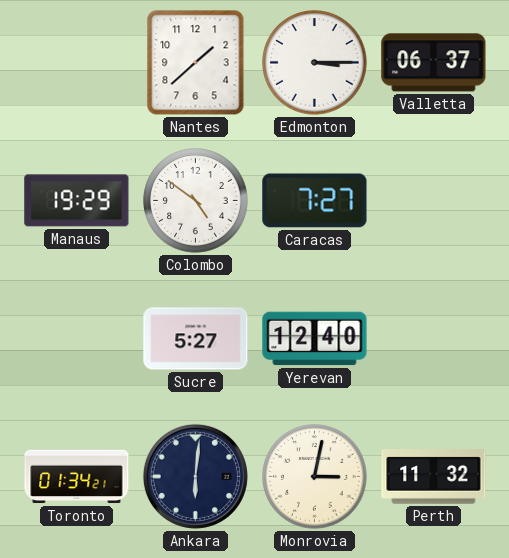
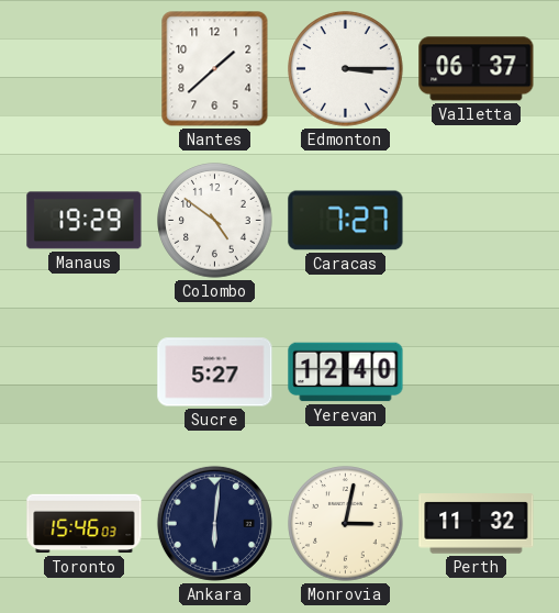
Toronto: 01:34 -> 15:46
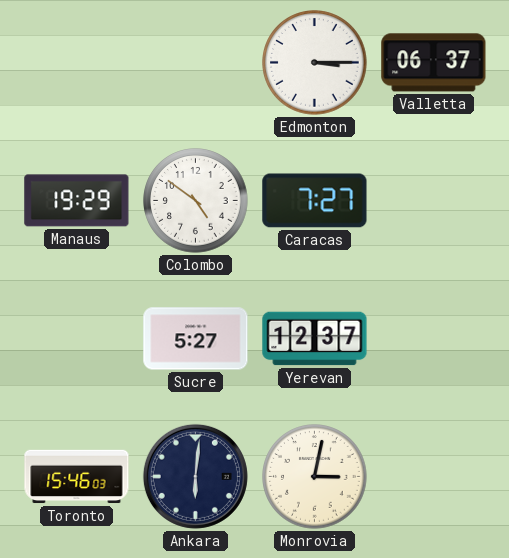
Nantes: 1:38 -> none
Yerevan: 12:40 -> 12:37
Perth: 11:32 -> none
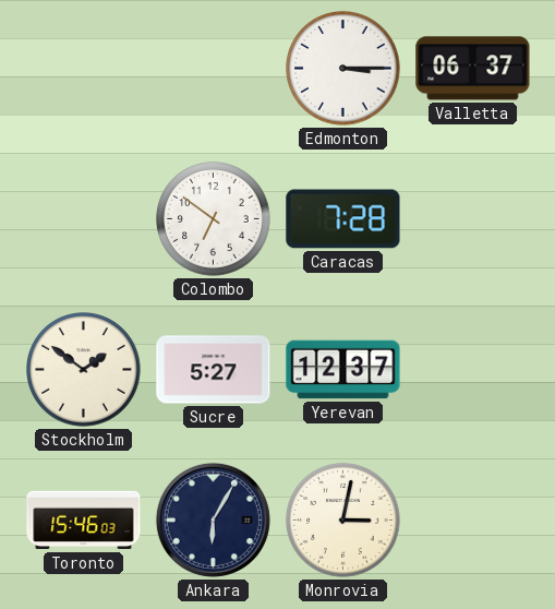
Manaus: 19:29 -> none
Colombo: 4:51 -> 6:51
Caracas: 7:27 -> 7:28
Stockholm: none -> 1:51
Ankara: 6:01 -> 6:05
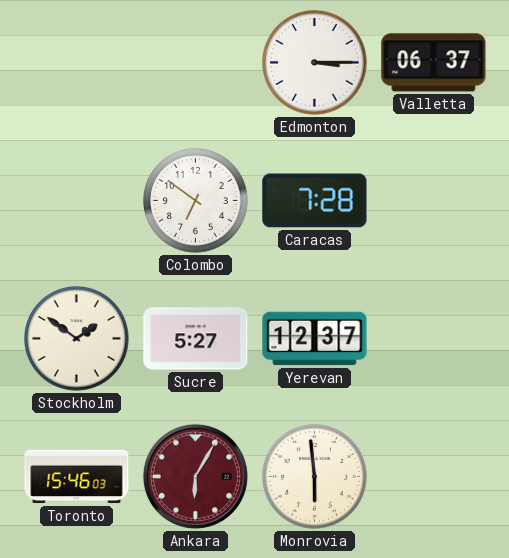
Ankara dial: navy -> burgundy
Monrovia: 3:02 -> 5:59
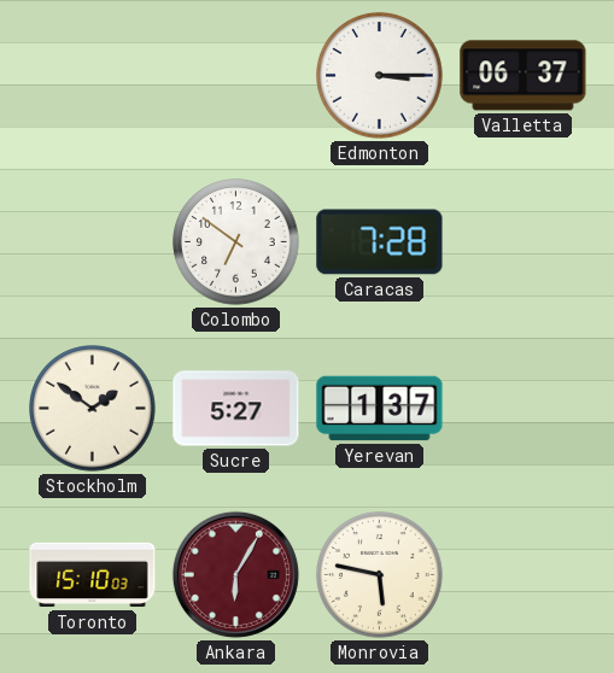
Yerevan: 12:37 -> 1:37
Toronto: 15:46 -> 15:10
Monrovia: 5:59 -> 5:47
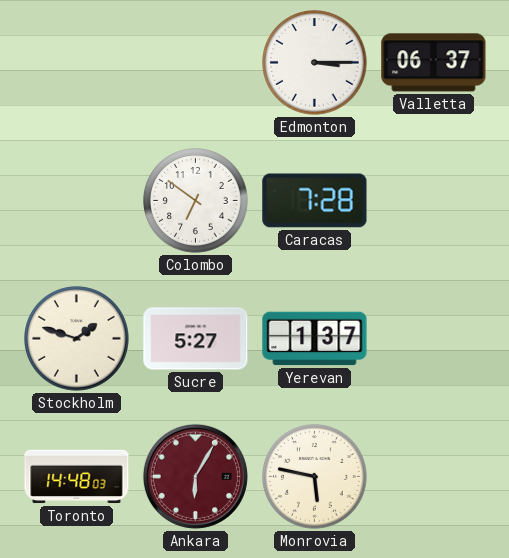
Stockholm: 1:51 -> 1:48
Toronto: 15:10 -> 14:48
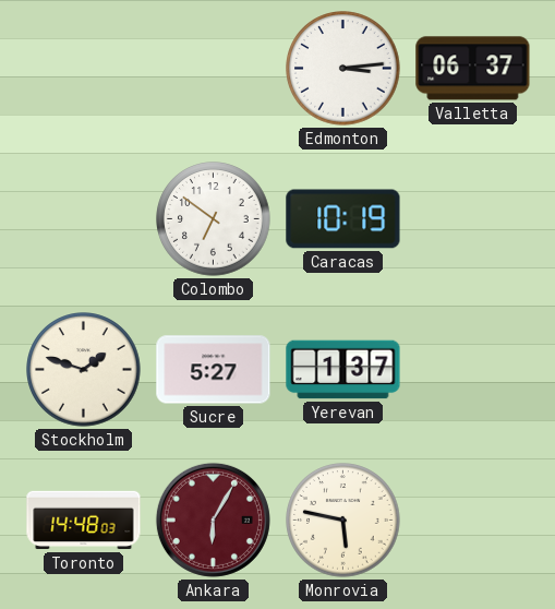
Edmonton: 3:15 -> 3:14
Caracas: 7:28 -> 10:19
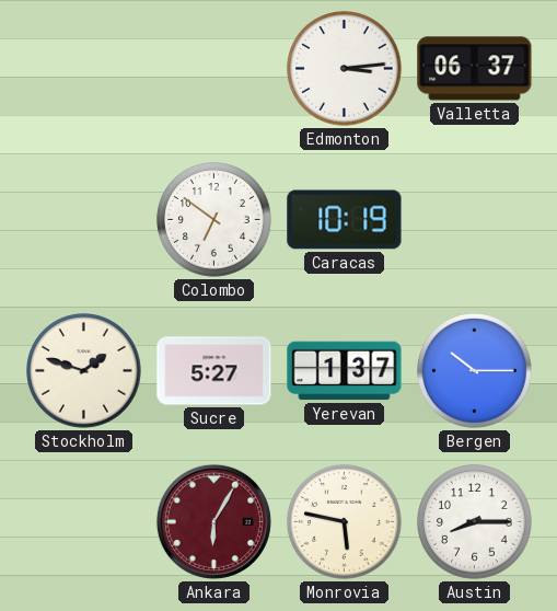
Bergen: none -> 10:15
Toronto: 14:48 -> none
Austin: none -> 8:15
